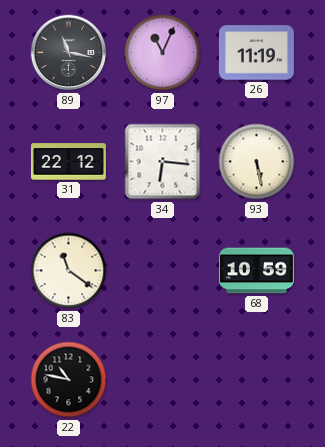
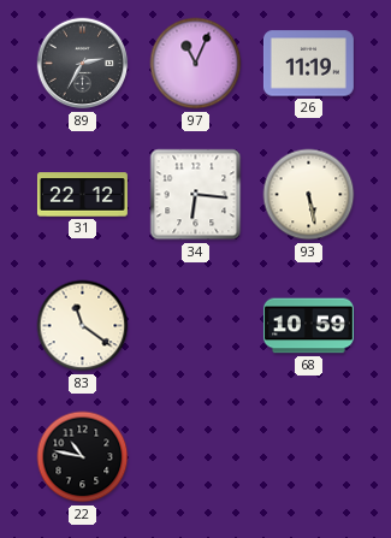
89: 11:17 -> 2:35
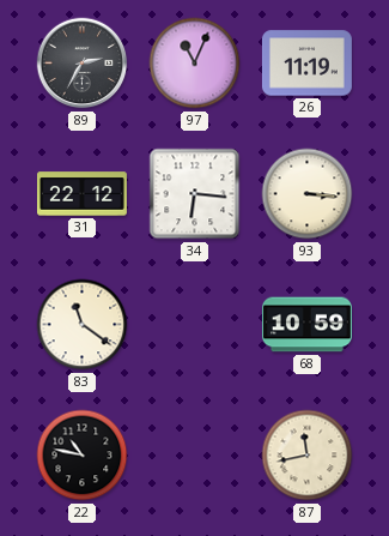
93: 5:28 -> 3:16
87: none -> 11:43
